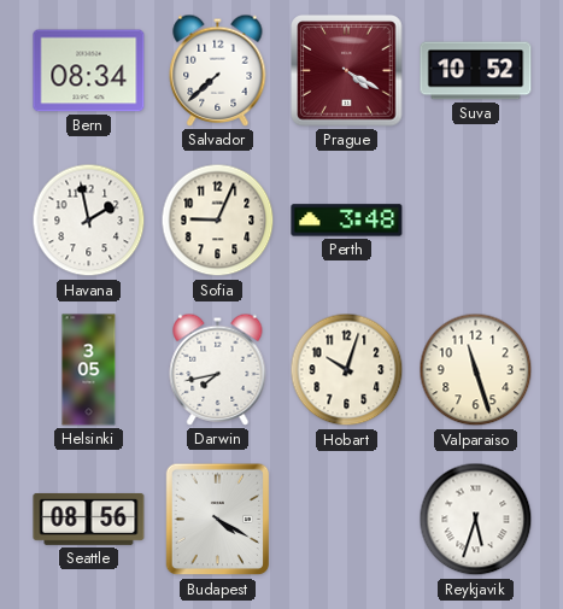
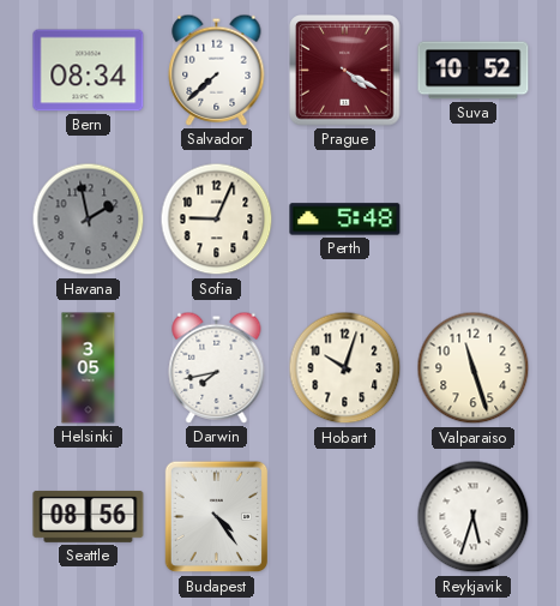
Havana dial: white -> grey
Perth: 3:48 -> 5:48
Budapest: 4:20 -> 4:24
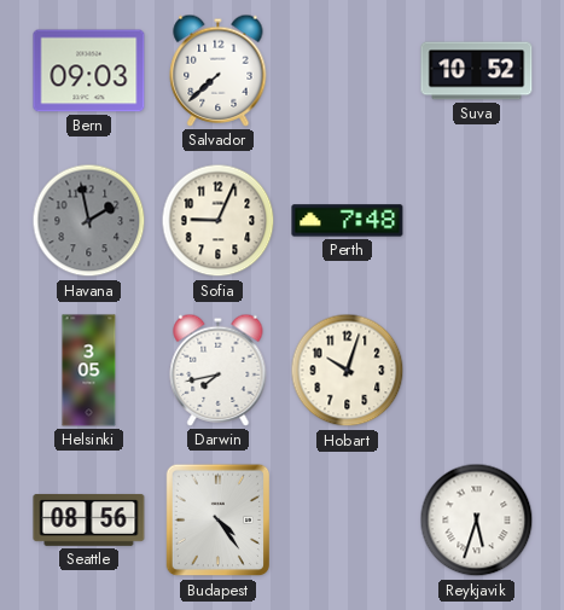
Bern: 08:34 -> 09:03
Prague: 4:20 -> none
Perth: 5:48 -> 7:48
Valparaiso: 11:27 -> none
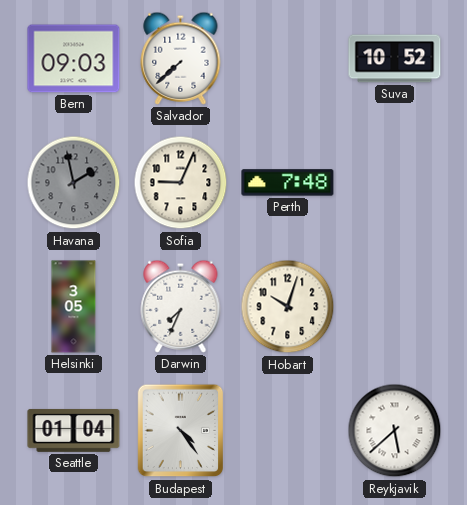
Darwin: 7:43 -> 7:34
Seattle: 08:56 -> 01:04
Reykjavik: 5:33 -> 5:38
